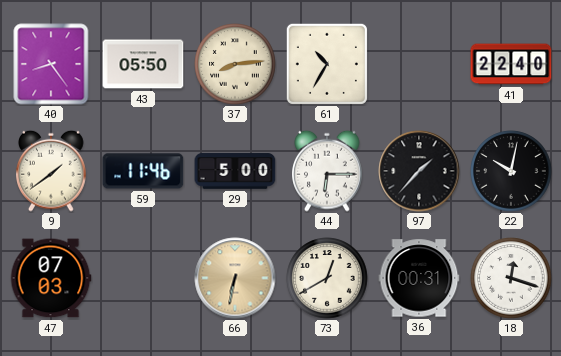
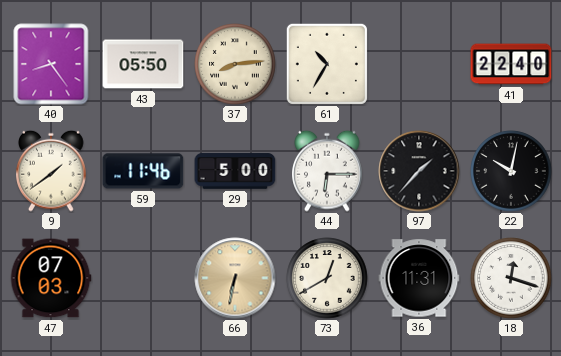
36: 00:31 -> 11:31
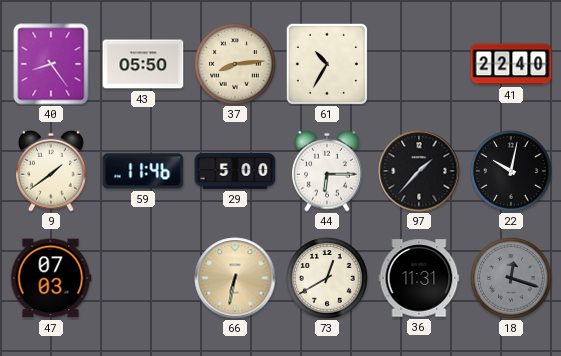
18 dial: white -> grey
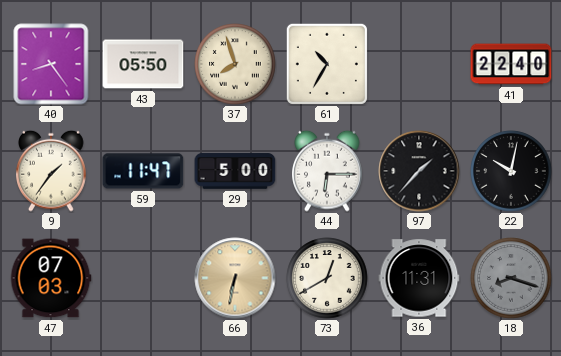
37: 8:14 -> 7:57
9: 1:39 -> 1:36
59: 11:46 -> 11:47
18: 12:18 -> 8:18
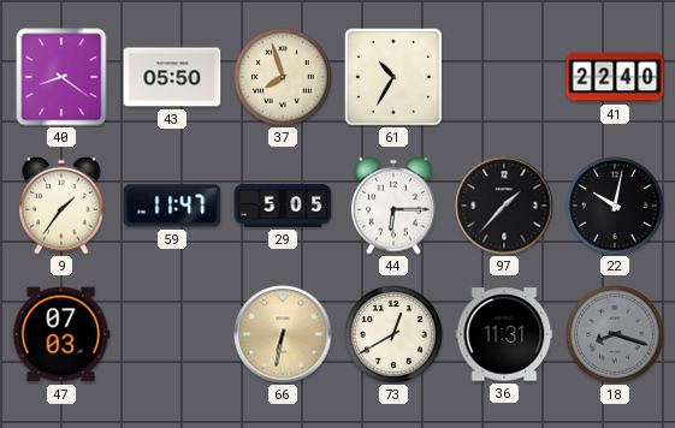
40: 8:24 -> 8:21
29: 5:00 -> 5:05
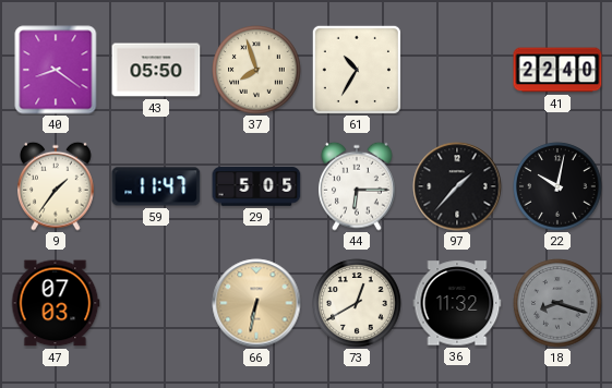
36: 11:31 -> 11:32
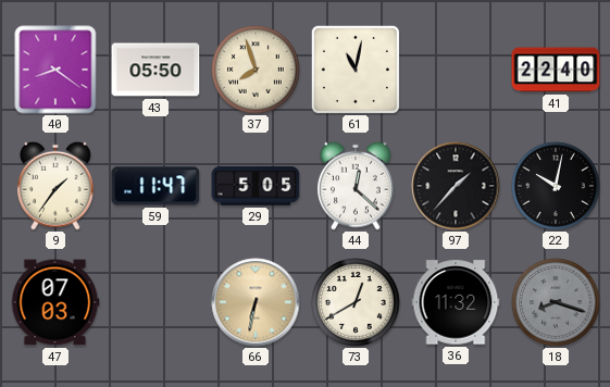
61: 10:35 -> 11:02
44: 6:15 -> 12:22
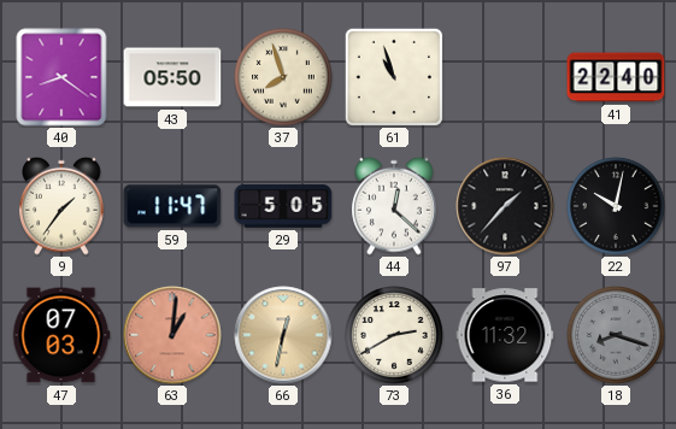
61: 11:02 -> 10:57
63: none -> 1:01
66: 6:32 -> 12:32
73: 12:40 -> 2:40
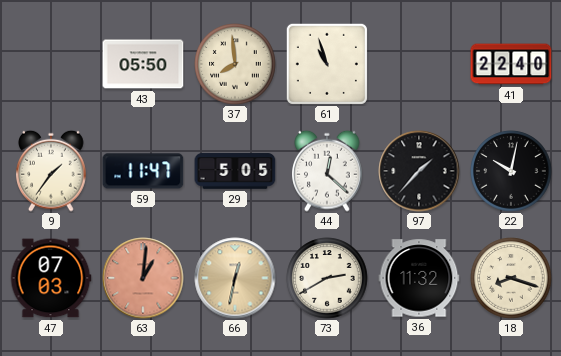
40: 8:21 -> none
37: 7:57 -> 7:59
18 dial: grey -> cream
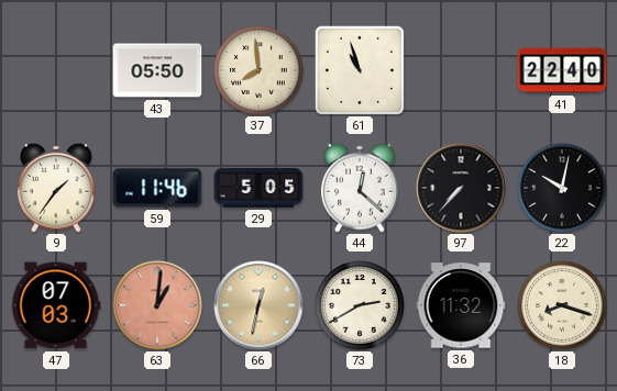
59: 11:47 -> 11:46
97: 1:37 -> 7:37
